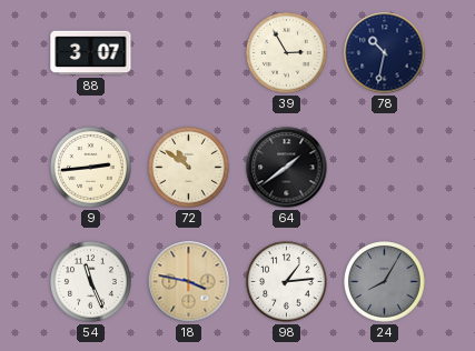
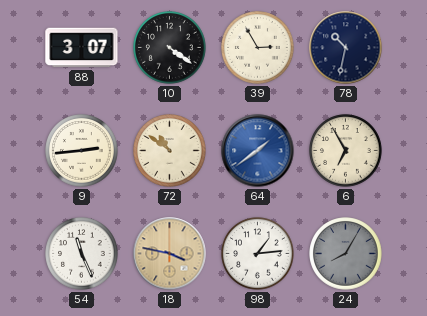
10: none -> 4:21
64 dial: black -> blue
6: none -> 6:55
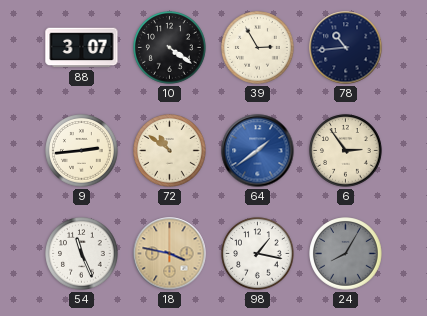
78: 10:32 -> 10:44
6: 6:55 -> 2:54
98: 1:14 -> 1:17
